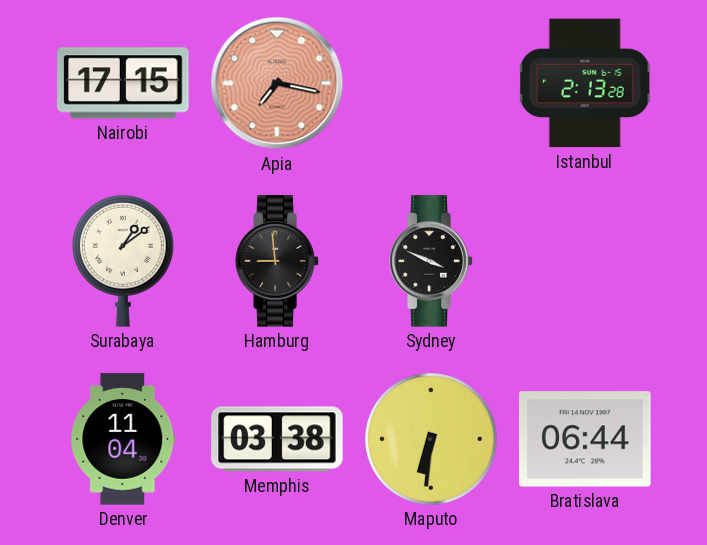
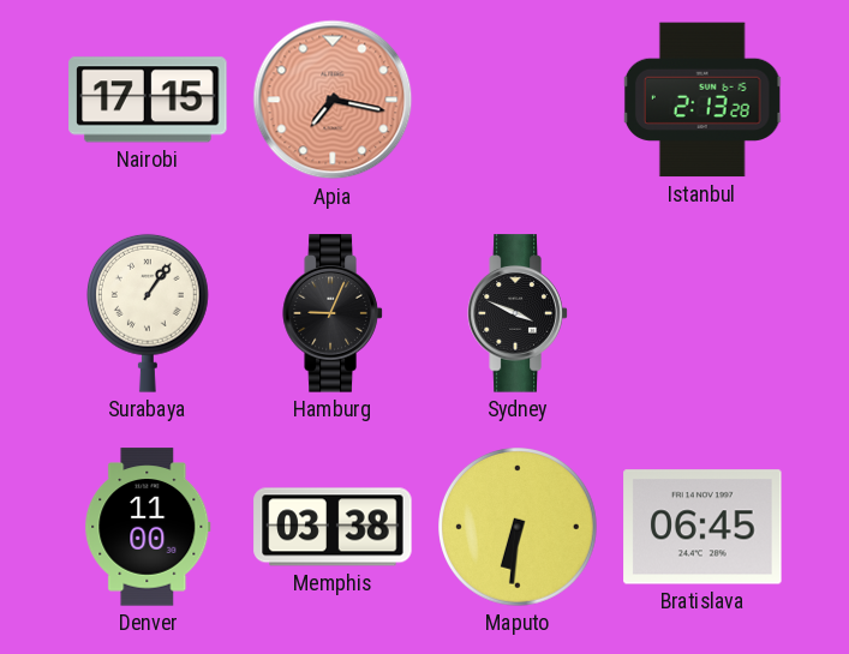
Surabaya: 1:09 -> 1:06
Hamburg: 8:59 -> 9:04
Denver: 11:04 -> 11:00
Bratislava: 06:44 -> 06:45
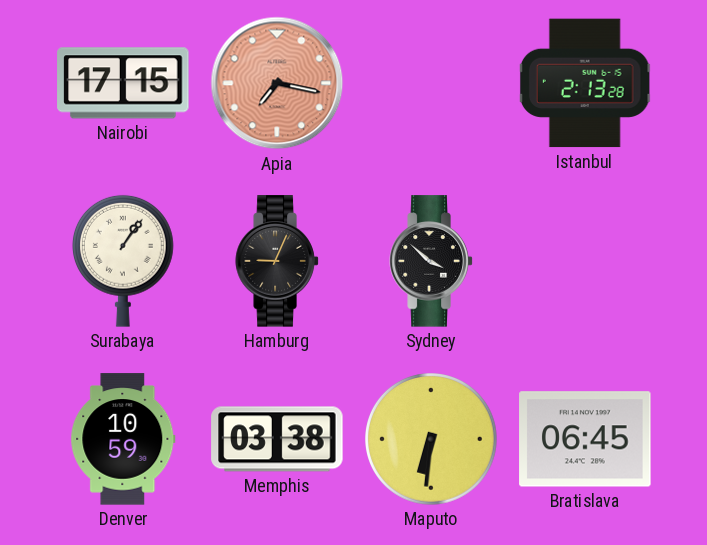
Sydney: 3:49 -> 3:52
Denver: 11:00 -> 10:59
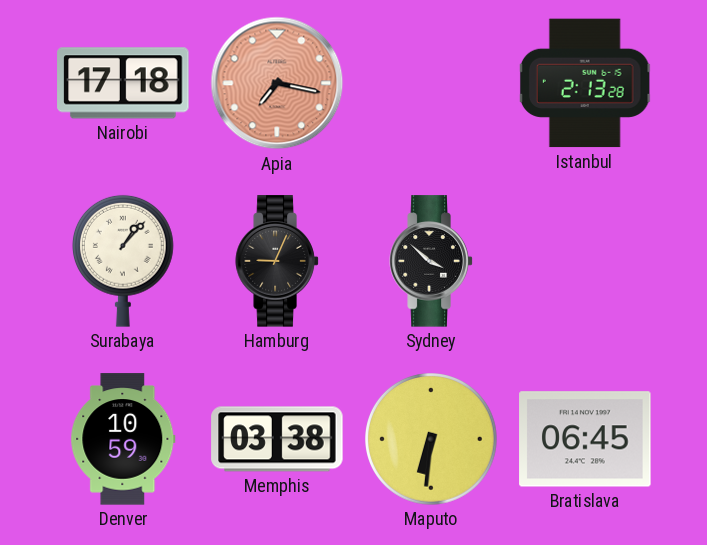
Nairobi: 17:15 -> 17:18
Surabaya: 1:06 -> 1:07
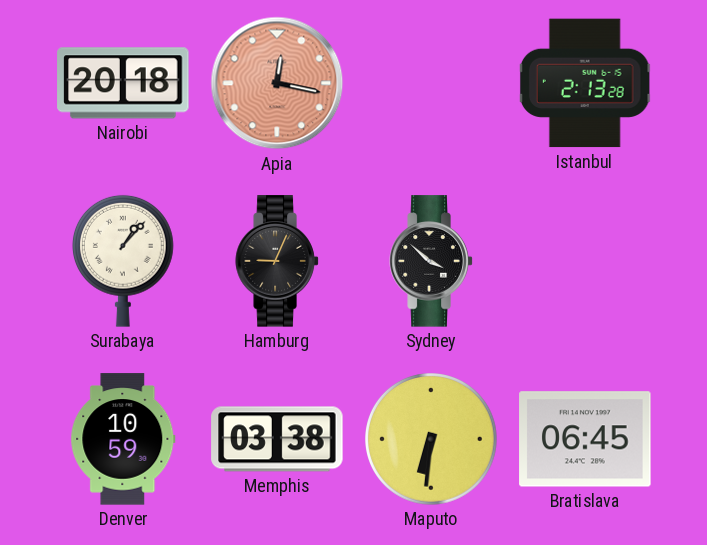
Nairobi: 17:18 -> 20:18
Apia: 7:17 -> 12:17
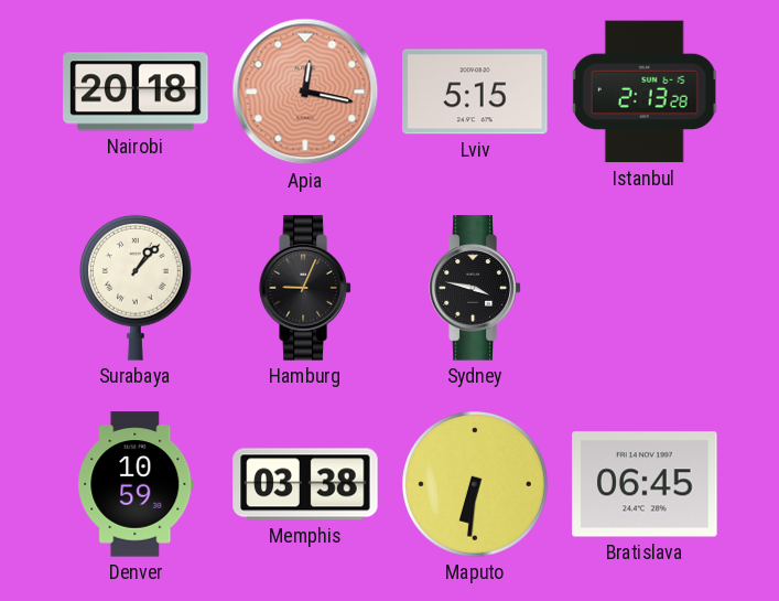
Lviv: none -> 5:15
Sydney: 3:52 -> 3:47
